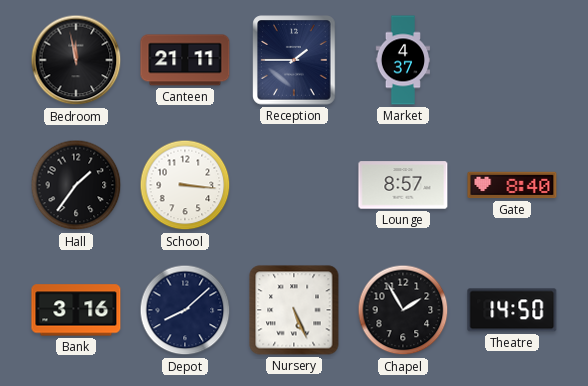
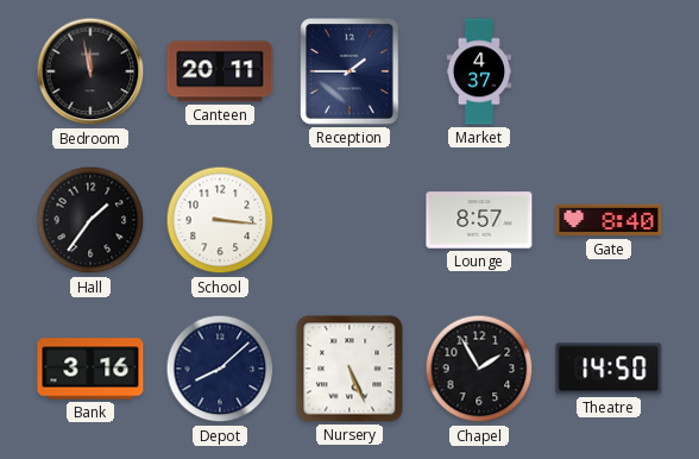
Canteen: 21:11 -> 20:11
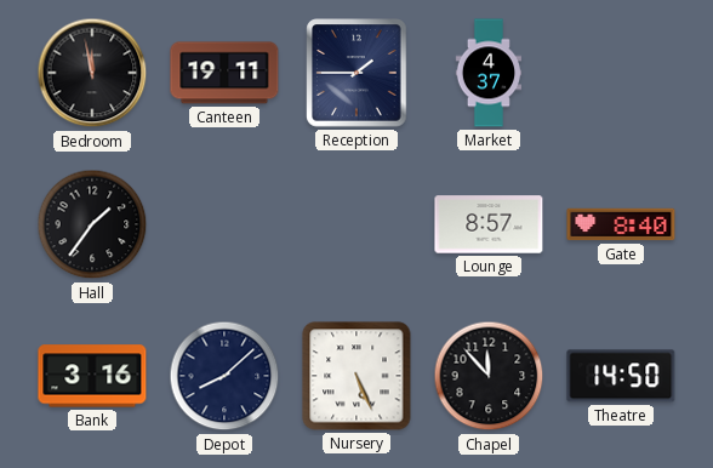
Canteen: 20:11 -> 19:11
School: 3:16 -> none
Chapel: 1:55 -> 11:53
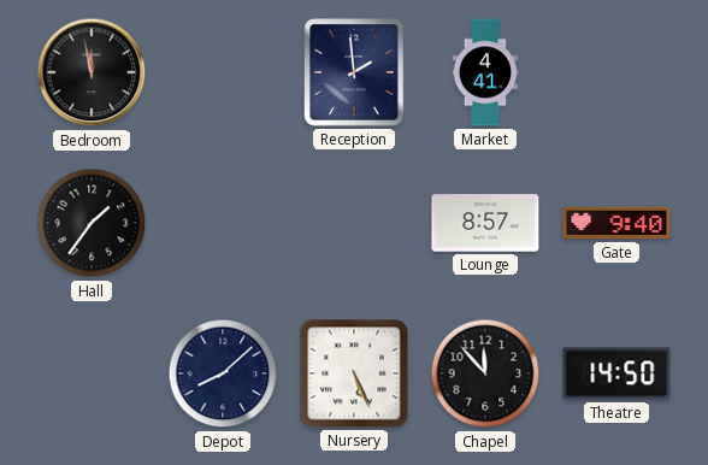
Canteen: 19:11 -> none
Reception: 1:45 -> 1:59
Market: 4:37 -> 4:41
Gate: 8:40 -> 9:40
Bank: 3:16 -> none
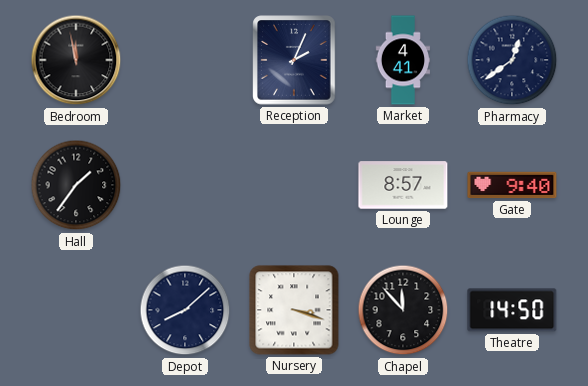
Reception: 1:59 -> 2:04
Pharmacy: none -> 12:39
Nursery: 5:26 -> 3:18
